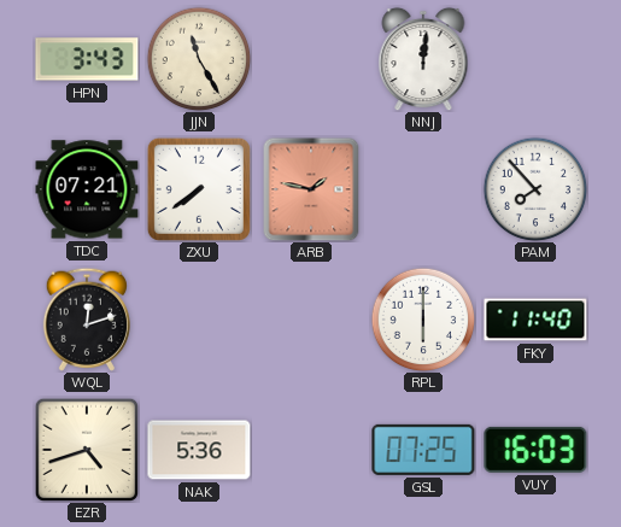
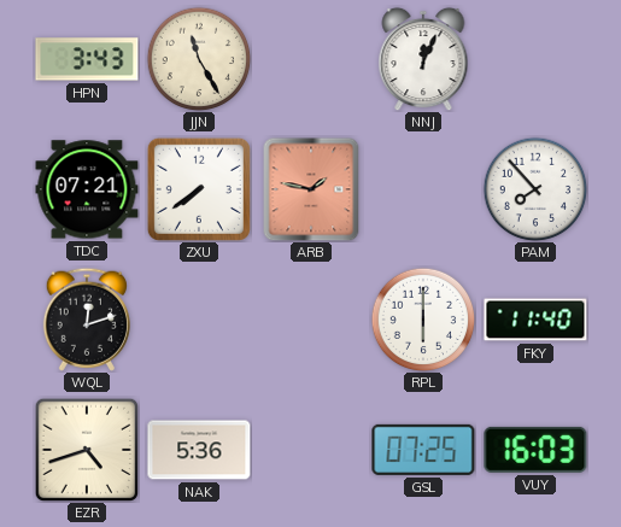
NNJ: 12:01 -> 12:04
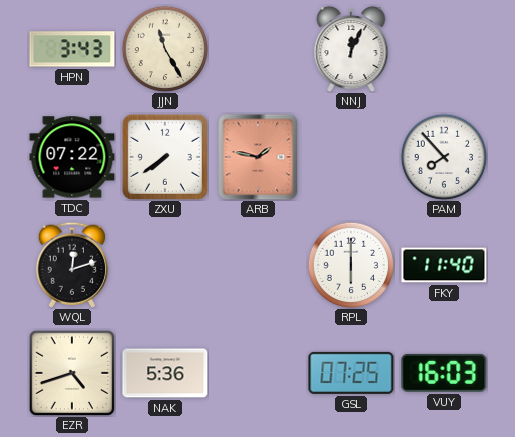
TDC: 07:21 -> 07:22
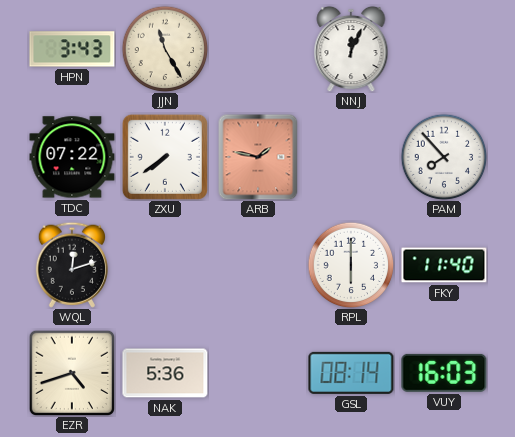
GSL: 07:25 -> 08:14
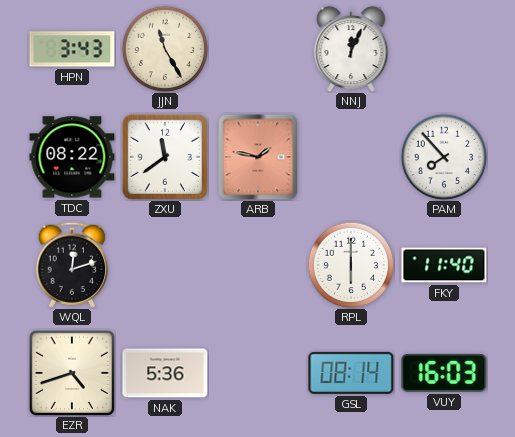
TDC: 07:22 -> 08:22
ZXU: 7:39 -> 11:39
